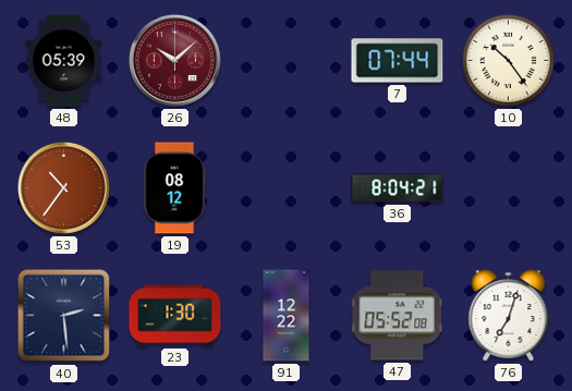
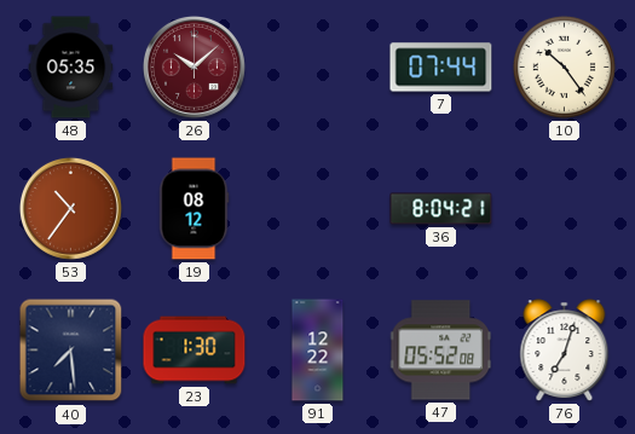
48: 05:39 -> 05:35
40: 2:29 -> 7:29
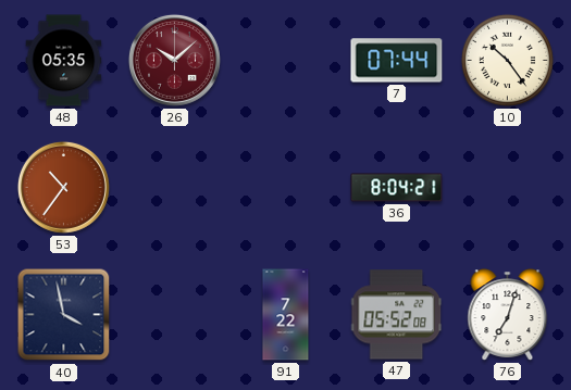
19: 08:12 -> none
40: 7:29 -> 3:58
23: 1:30 -> none
91: 12:22 -> 7:22
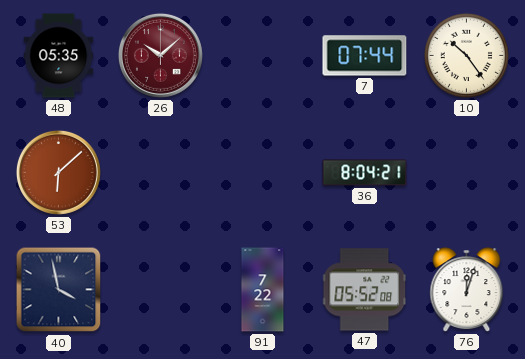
53: 10:36 -> 6:08
76: 7:03 -> 12:03
